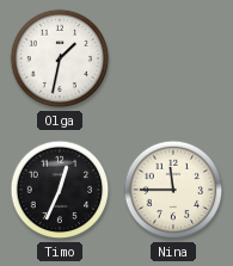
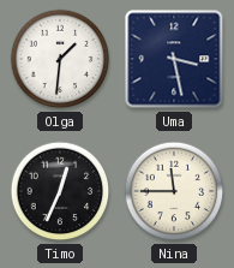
Olga: 1:32 -> 1:31
Uma: none -> 3:28
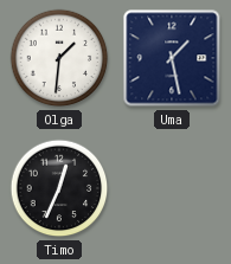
Uma: 3:28 -> 1:28
Nina: 11:45 -> none
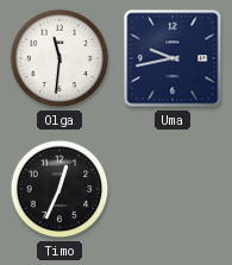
Olga: 1:31 -> 11:31
Uma: 1:28 -> 9:43
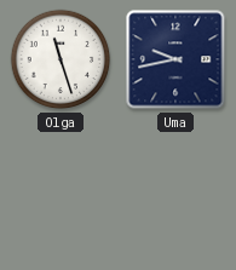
Olga: 11:31 -> 11:27
Timo: 12:34 -> none
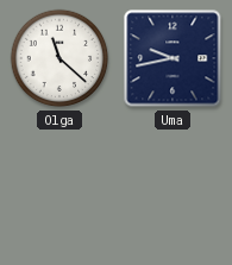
Olga: 11:27 -> 11:22
